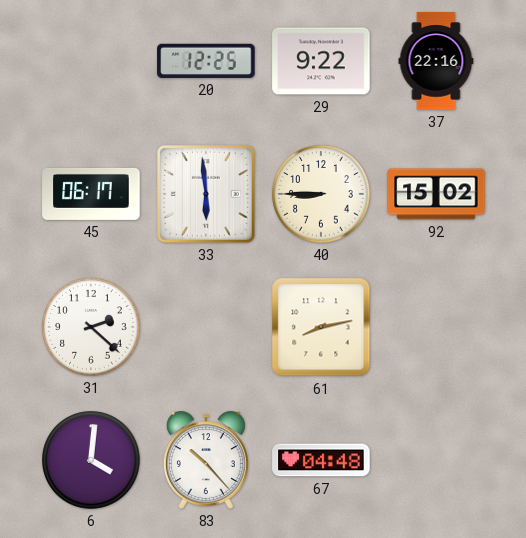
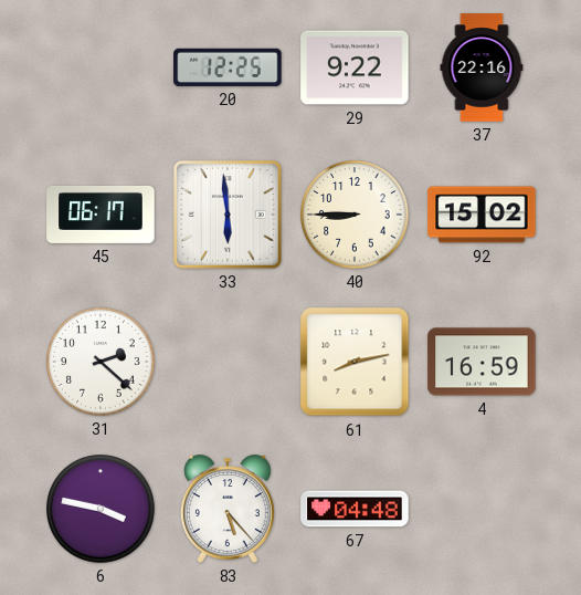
4: none -> 16:59
6: 4:01 -> 3:47
83: 10:23 -> 5:23
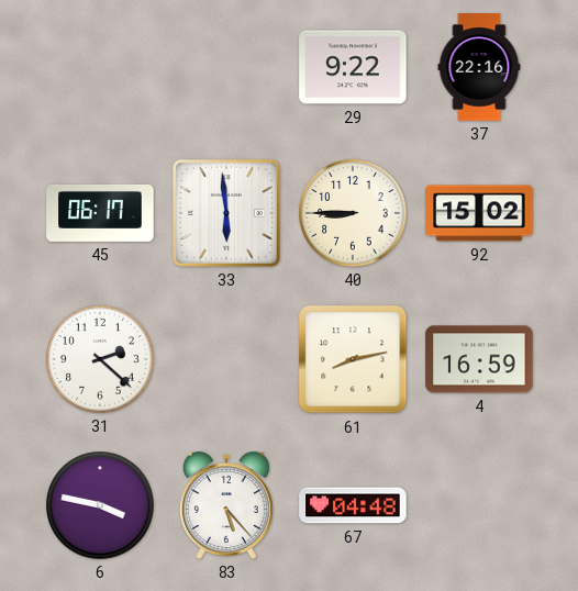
20: 12:25 -> none
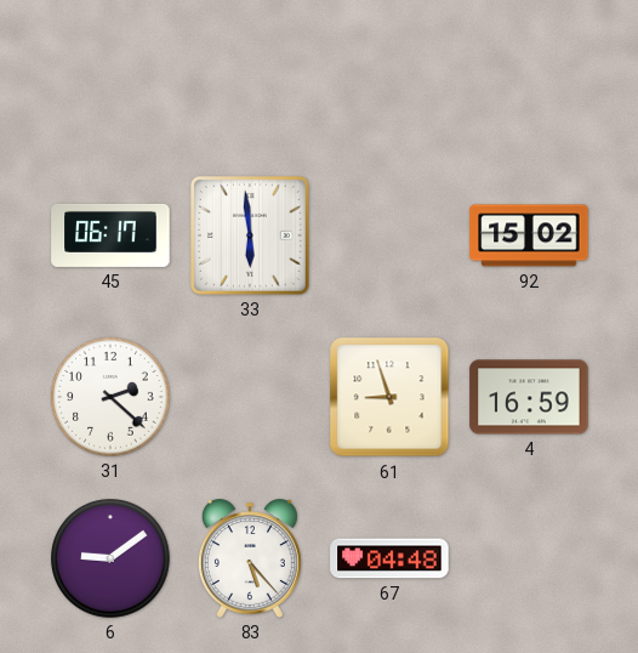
29: 9:22 -> none
37: 22:16 -> none
40: 8:45 -> none
61: 8:13 -> 8:57
6: 3:47 -> 9:09
